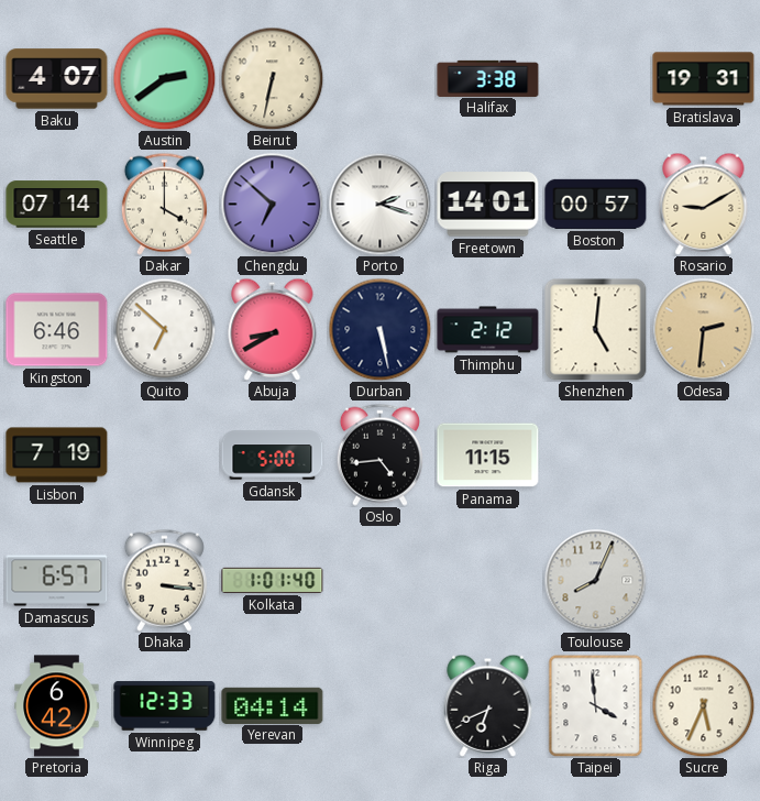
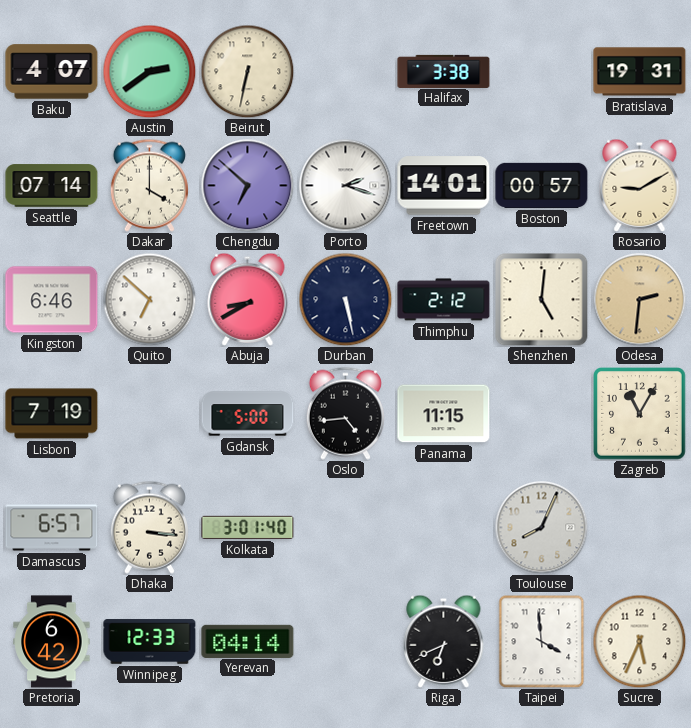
Zagreb: none -> 11:05
Kolkata: 1:01 -> 3:01
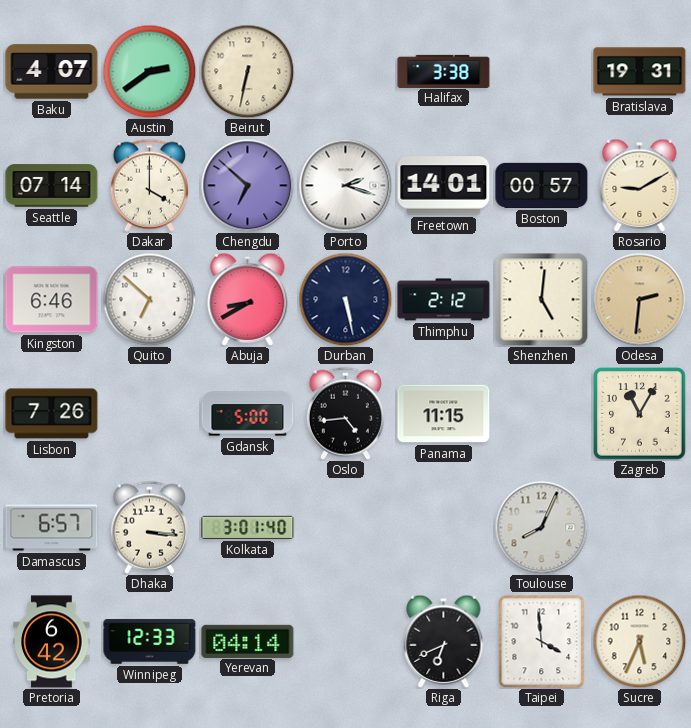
Lisbon: 7:19 -> 7:26
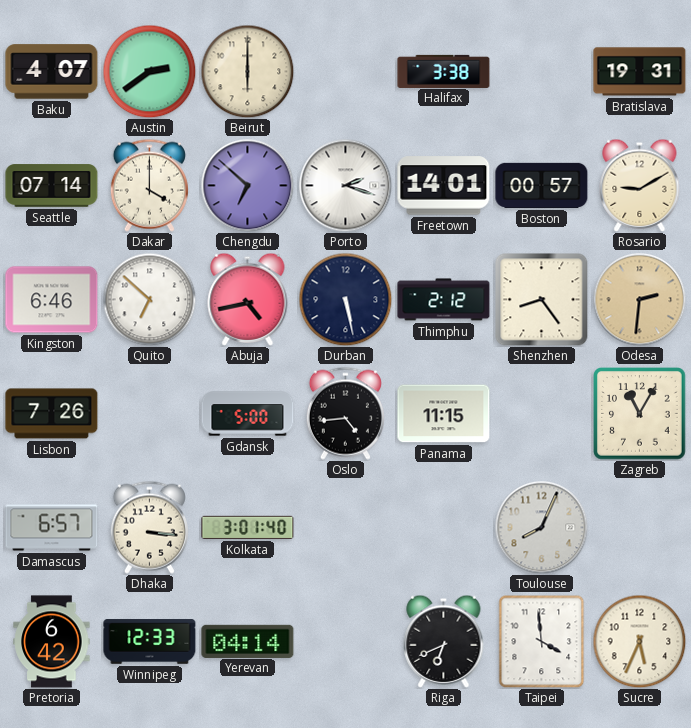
Beirut: 6:32 -> 6:00
Abuja: 8:40 -> 4:43
Shenzhen: 5:01 -> 8:24
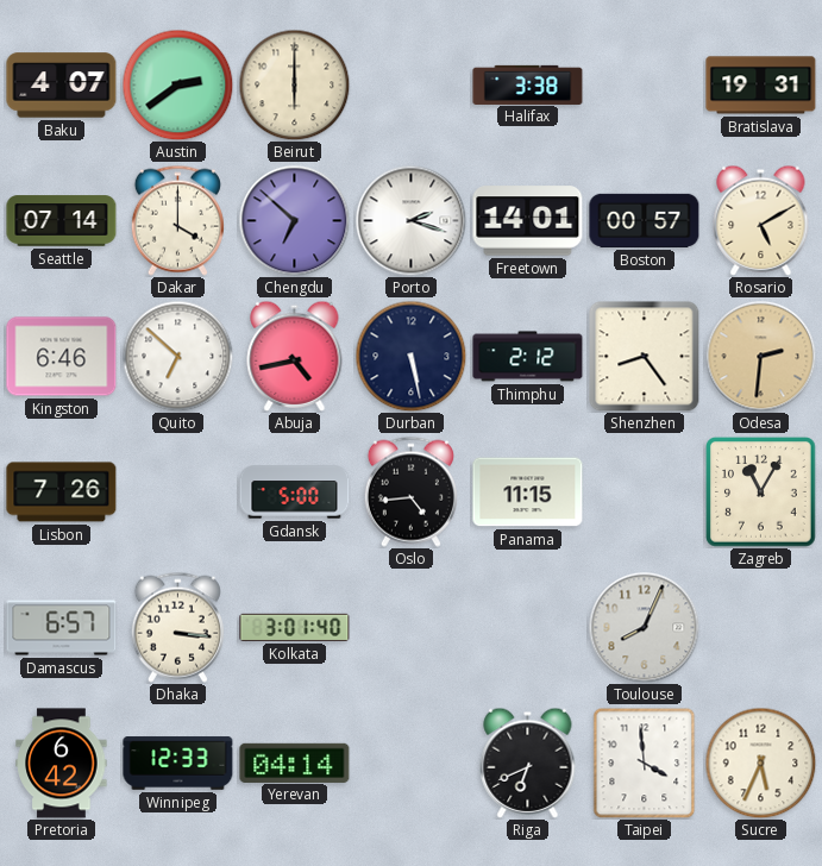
Rosario: 9:10 -> 5:10
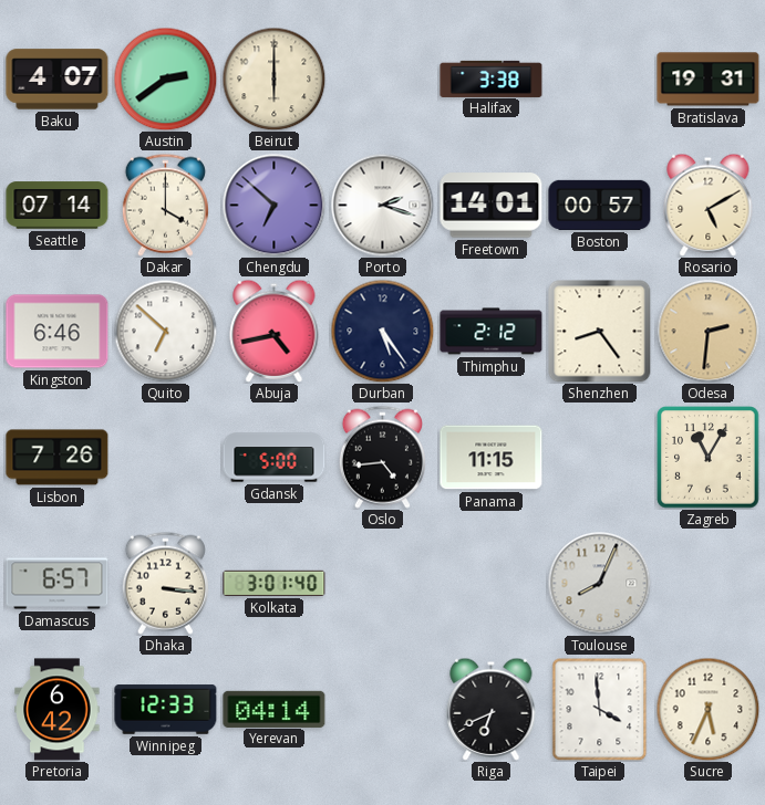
Durban: 5:28 -> 5:24
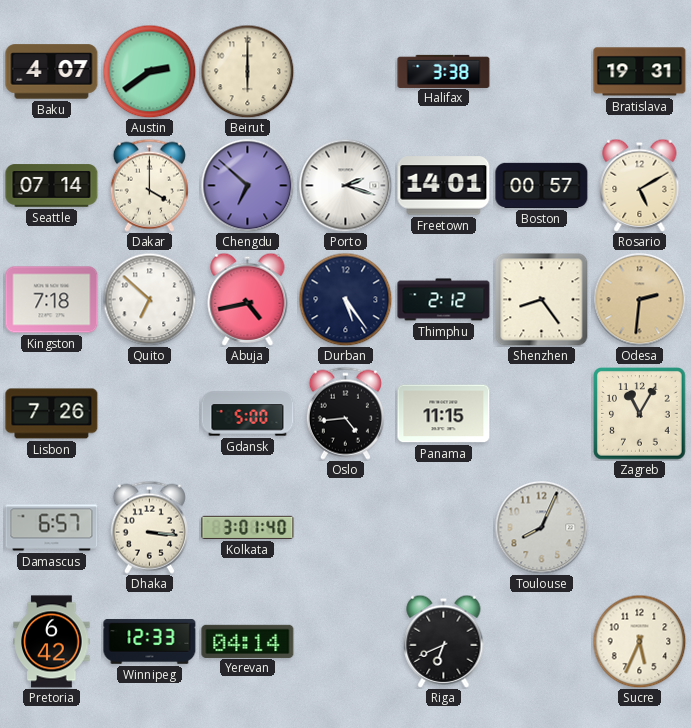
Kingston: 6:46 -> 7:18
Taipei: 3:59 -> none
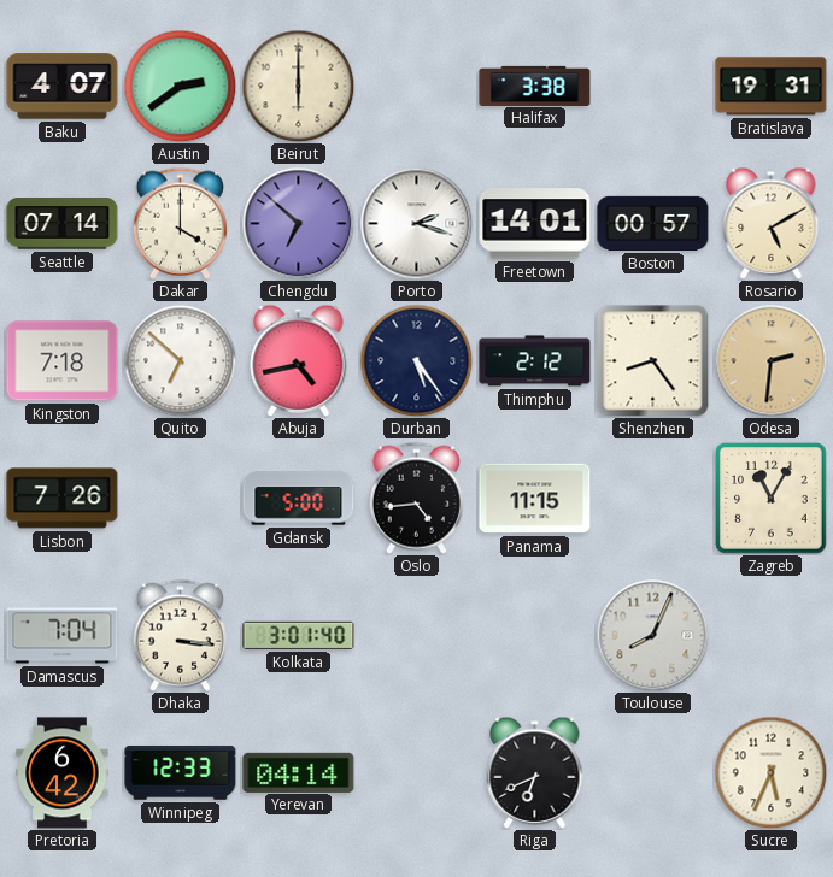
Damascus: 6:57 -> 7:04
